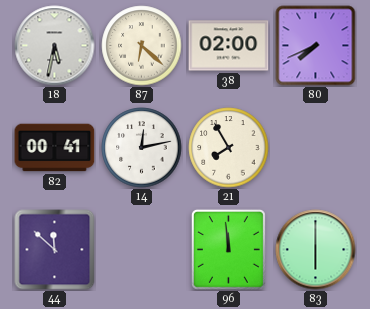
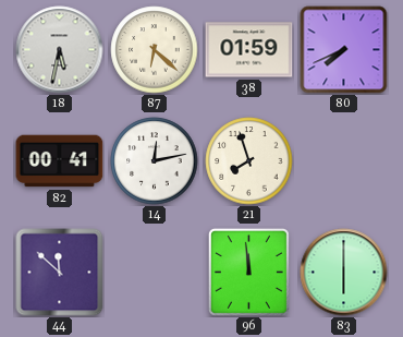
38: 02:00 -> 01:59
21: 7:55 -> 7:57
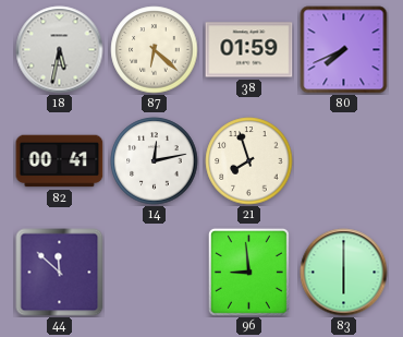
96: 11:59 -> 8:59
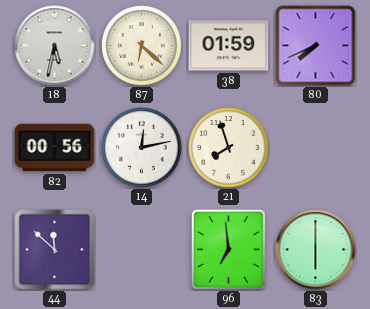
82: 00:41 -> 00:56
96: 8:59 -> 6:59
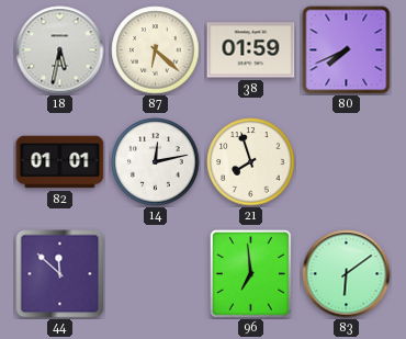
82: 00:56 -> 01:01
83: 6:00 -> 6:09
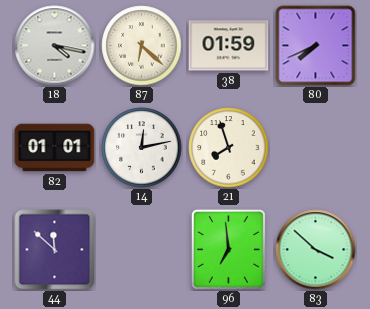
18: 5:32 -> 4:17
83: 6:09 -> 3:52
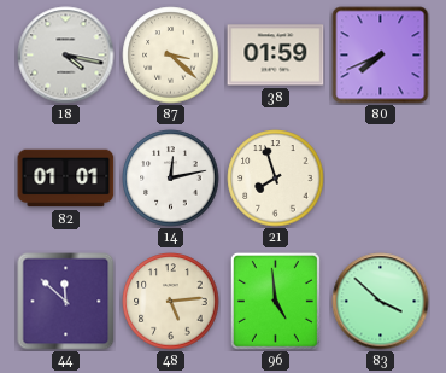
87: 6:22 -> 3:22
48: none -> 5:14
96: 6:59 -> 4:59
